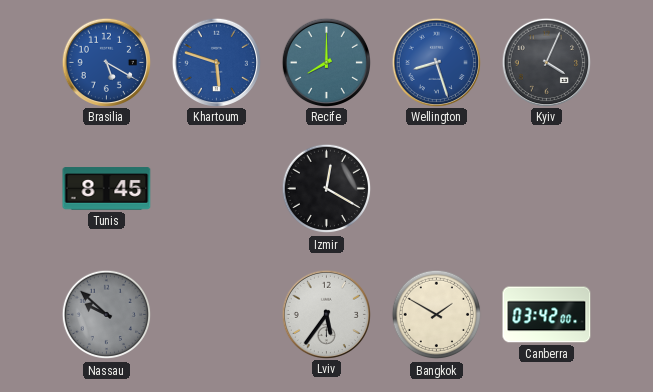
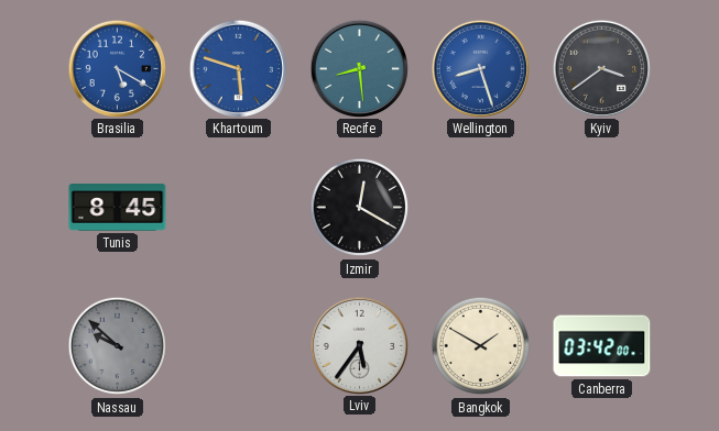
Recife: 8:00 -> 8:29
Kyiv: 4:04 -> 3:39
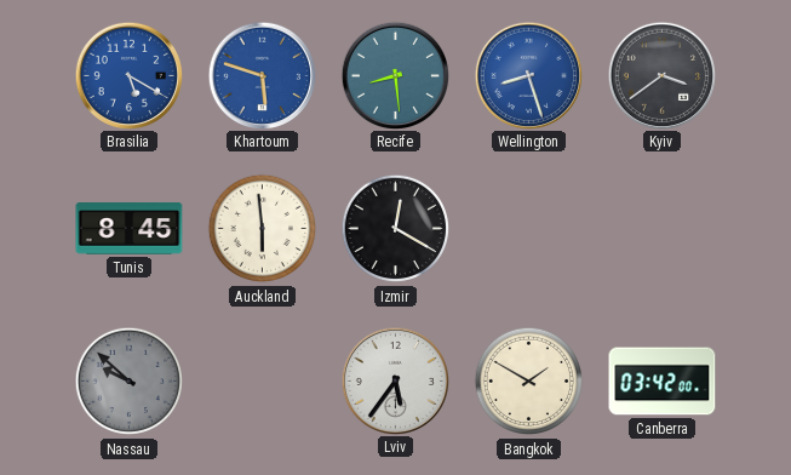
Auckland: none -> 5:59
